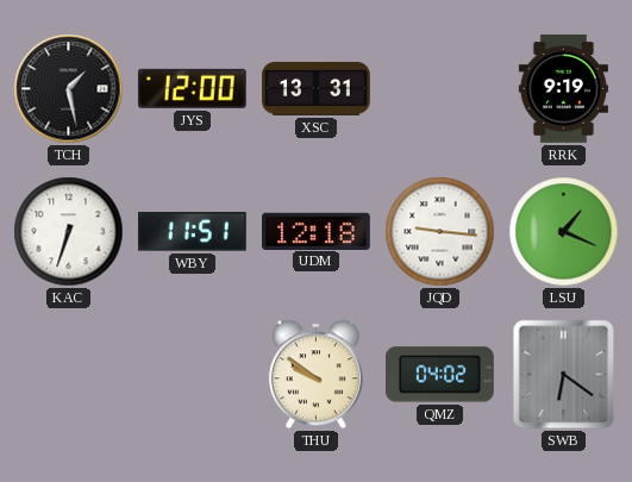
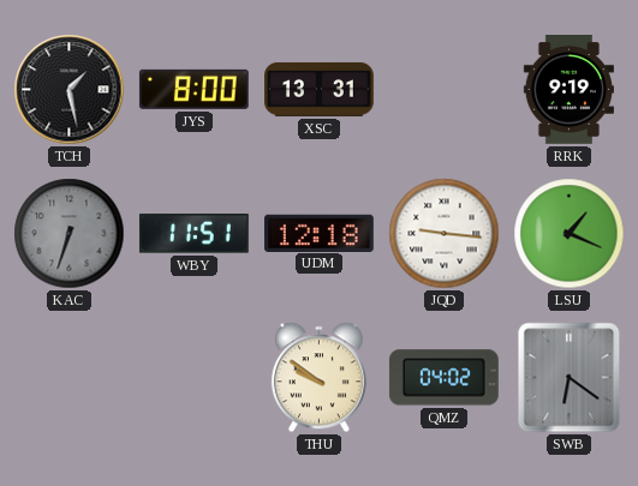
JYS: 12:00 -> 8:00
KAC dial: white -> grey
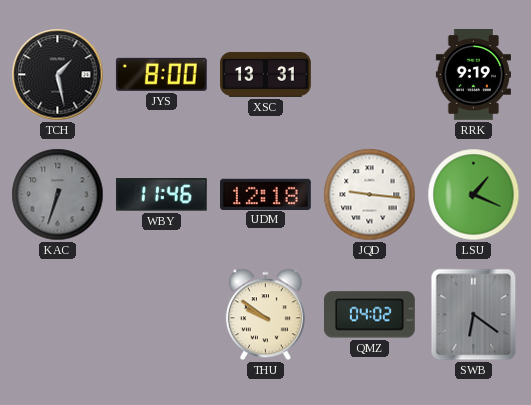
WBY: 11:51 -> 11:46
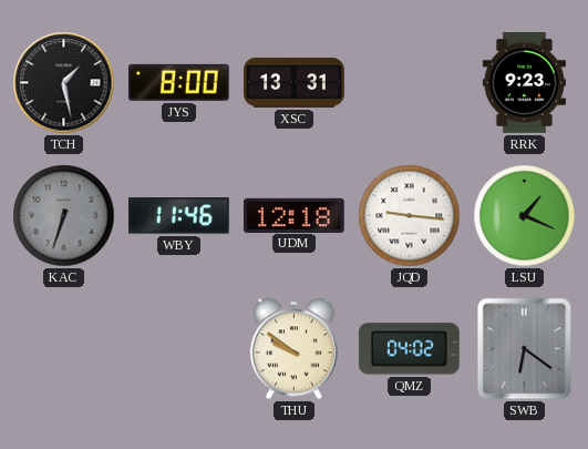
RRK: 9:19 -> 9:23
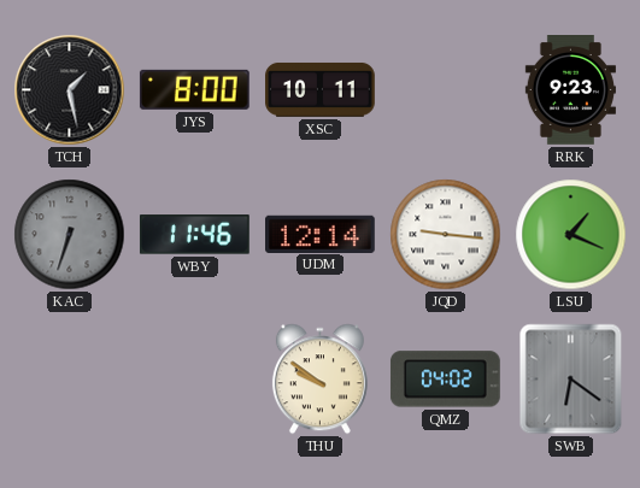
XSC: 13:31 -> 10:11
UDM: 12:18 -> 12:14
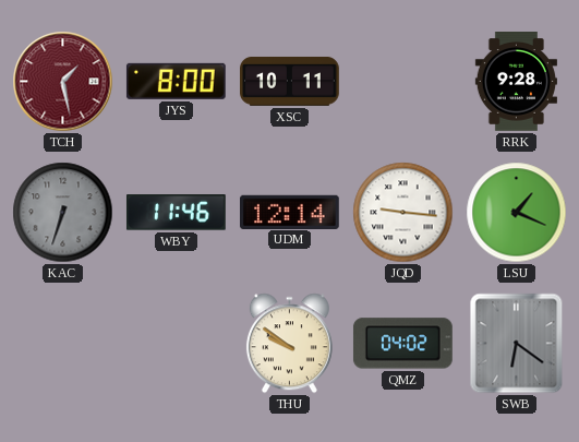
TCH dial: black -> burgundy
RRK: 9:23 -> 9:28
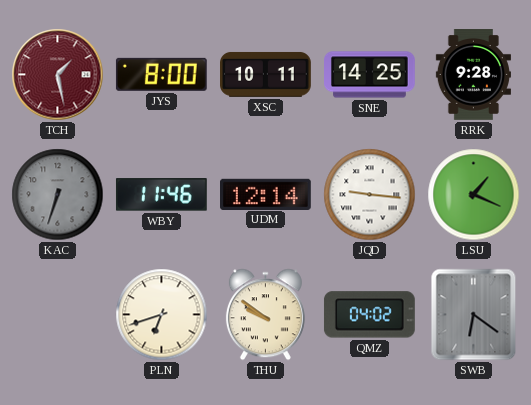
SNE: none -> 14:25
PLN: none -> 6:42
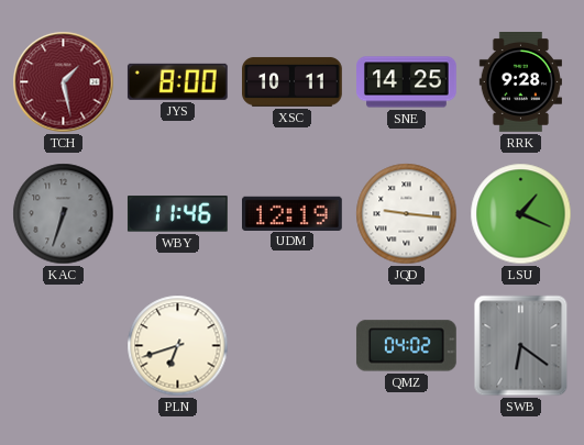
UDM: 12:14 -> 12:19
THU: 9:51 -> none
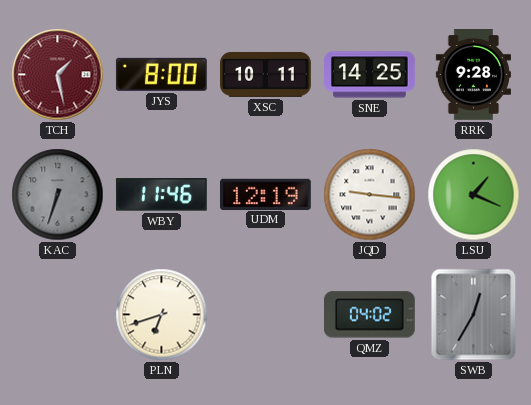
SWB: 6:21 -> 12:35
